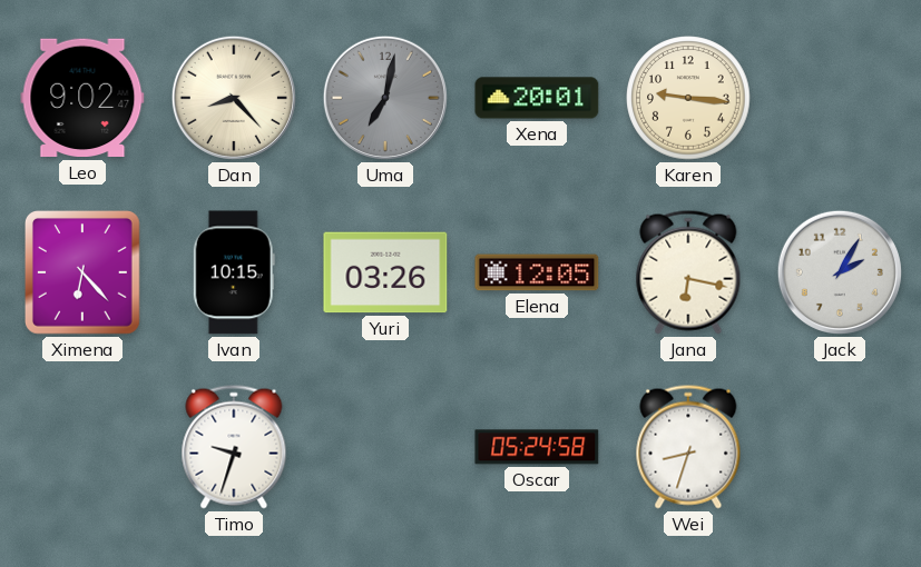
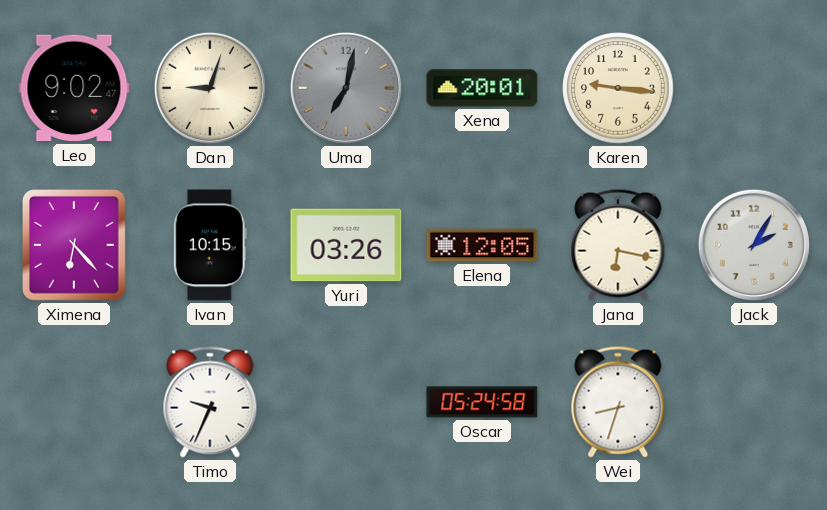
Dan: 8:23 -> 9:03
Timo: 9:33 -> 9:34
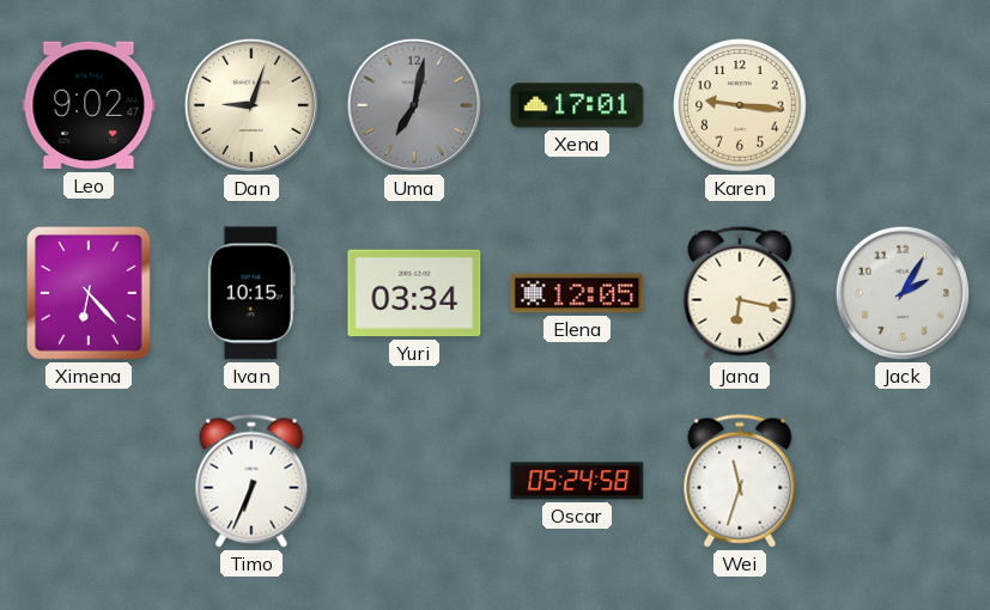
Xena: 20:01 -> 17:01
Yuri: 03:26 -> 03:34
Timo: 9:34 -> 6:34
Wei: 8:33 -> 11:33
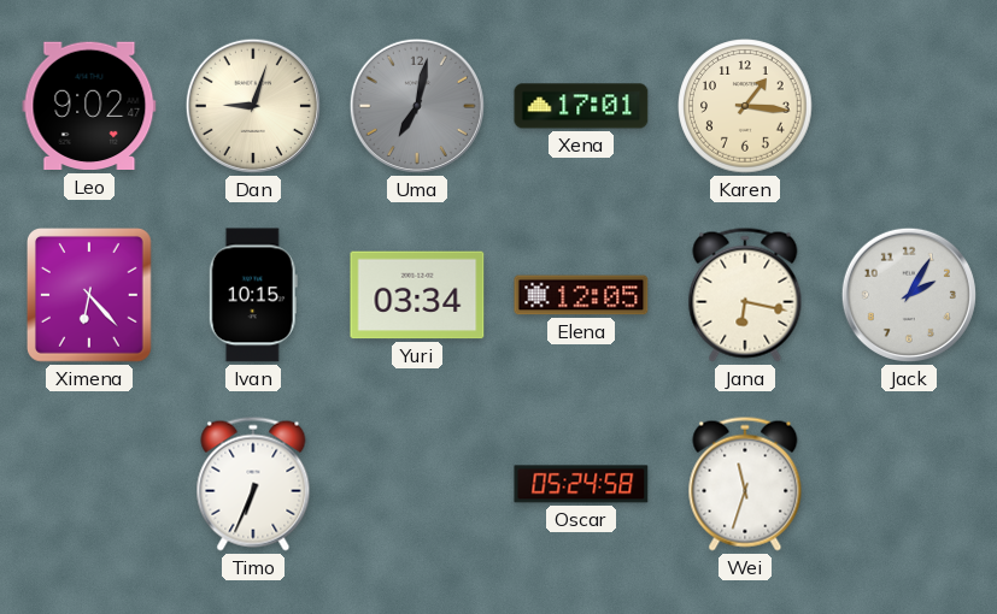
Karen: 9:16 -> 1:16
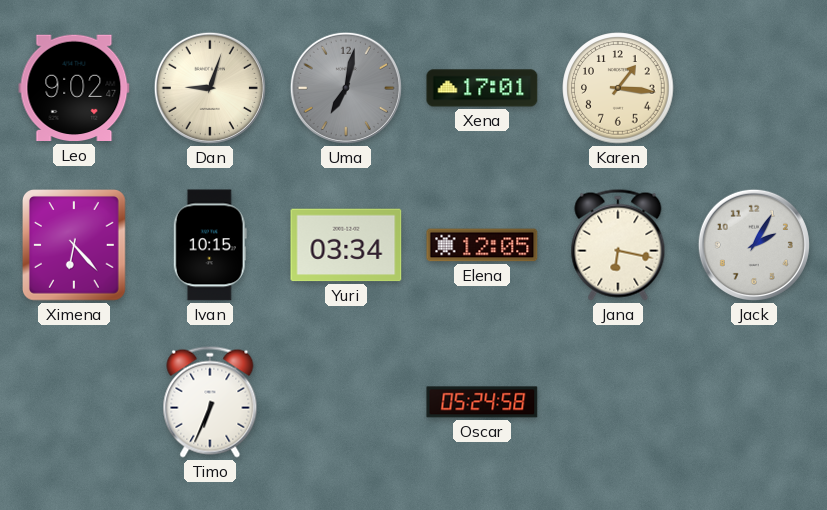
Wei: 11:33 -> none
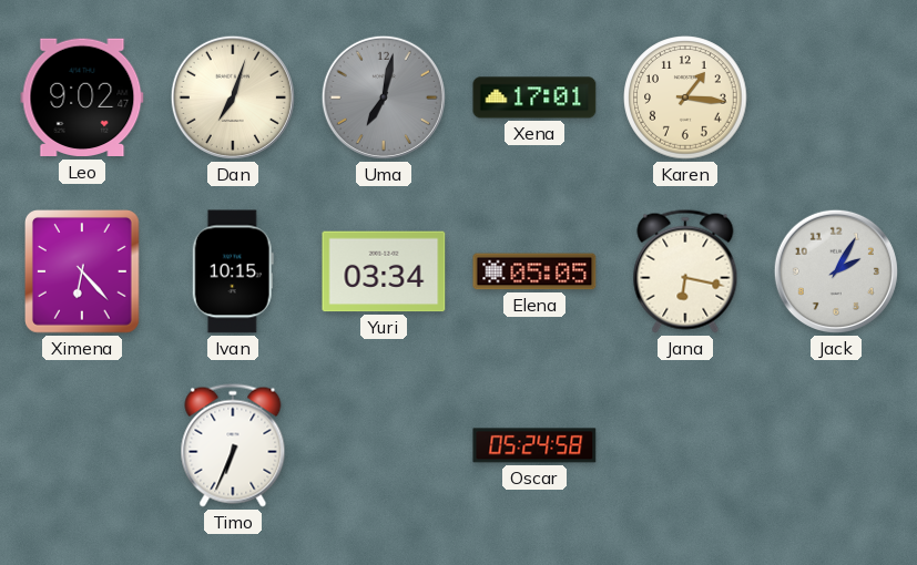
Dan: 9:03 -> 7:03
Elena: 12:05 -> 05:05
